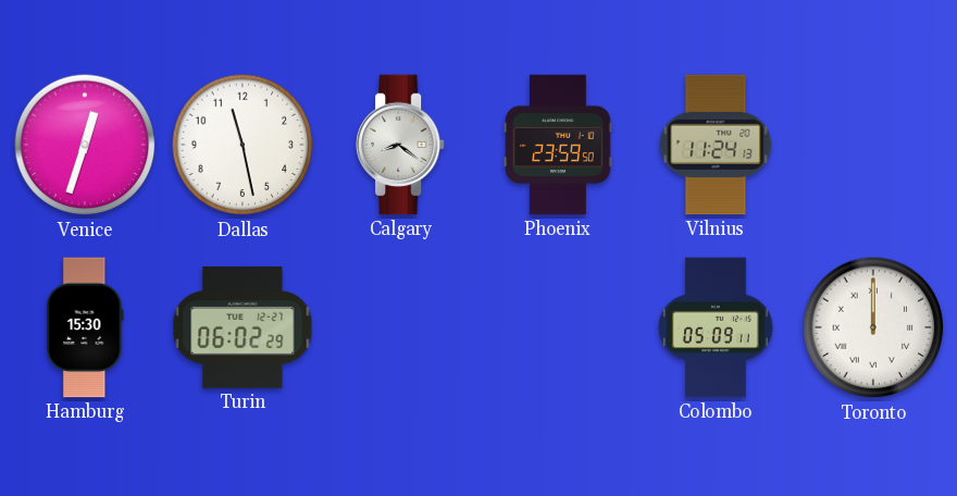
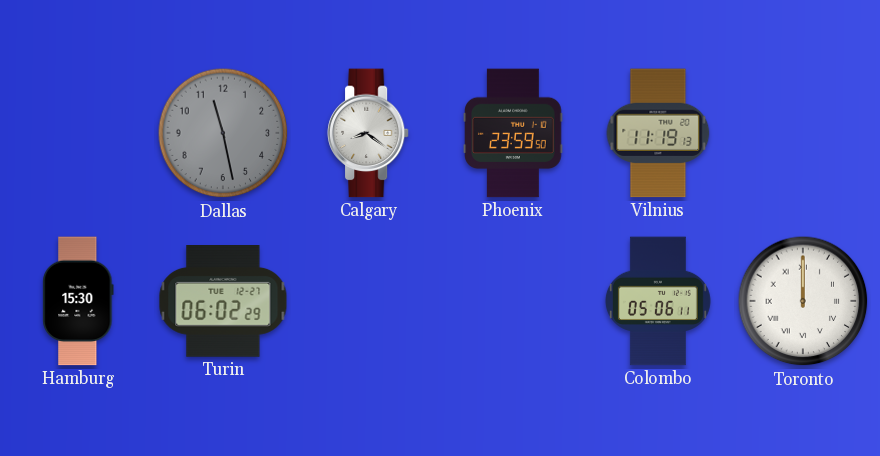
Venice: 12:33 -> none
Dallas dial: white -> grey
Vilnius: 11:24 -> 11:19
Colombo: 05:09 -> 05:06
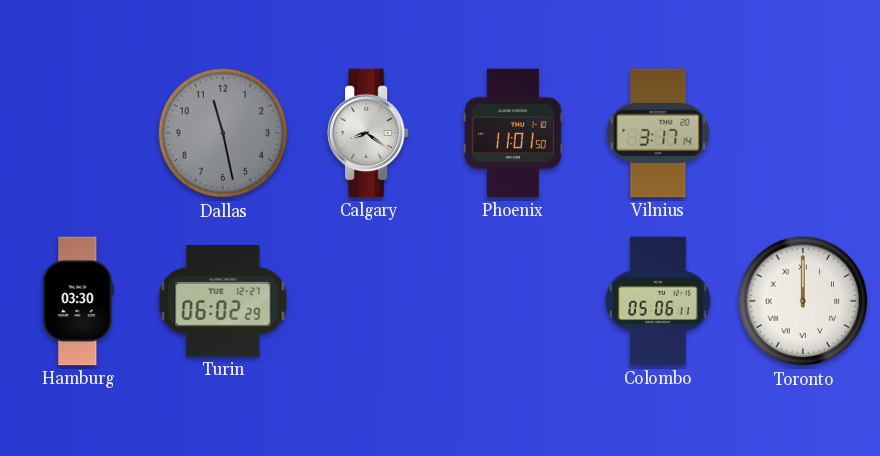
Phoenix: 23:59 -> 11:01
Vilnius: 11:19 -> 3:17
Hamburg: 15:30 -> 03:30
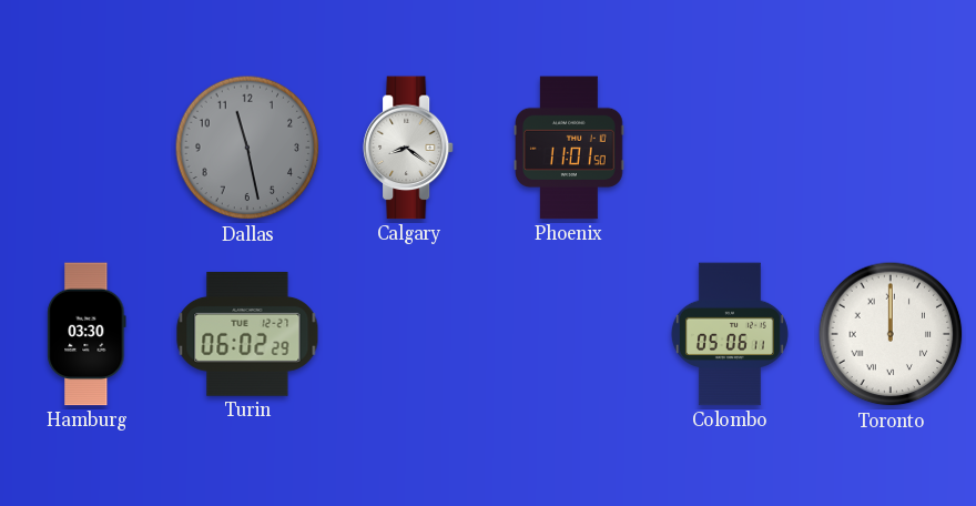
Vilnius: 3:17 -> none
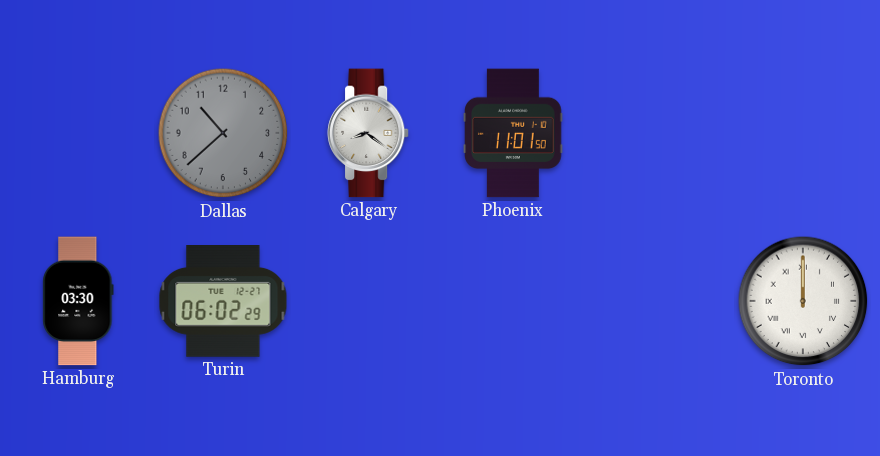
Dallas: 11:28 -> 10:38
Colombo: 05:06 -> none
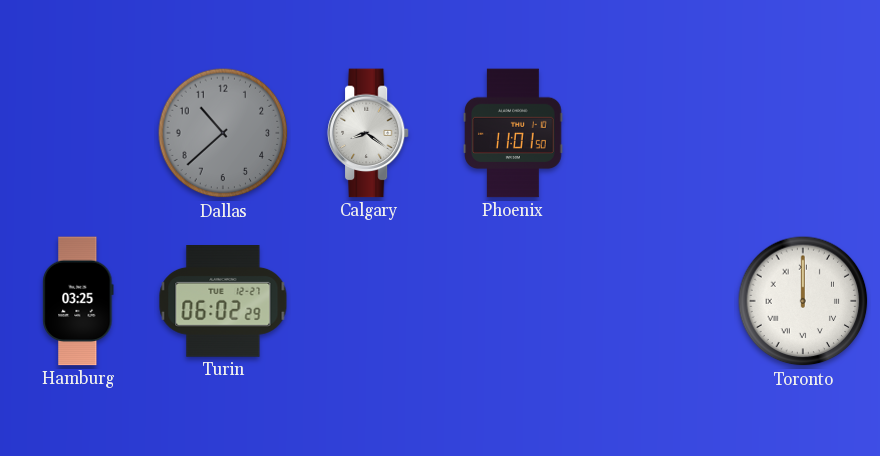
Hamburg: 03:30 -> 03:25
